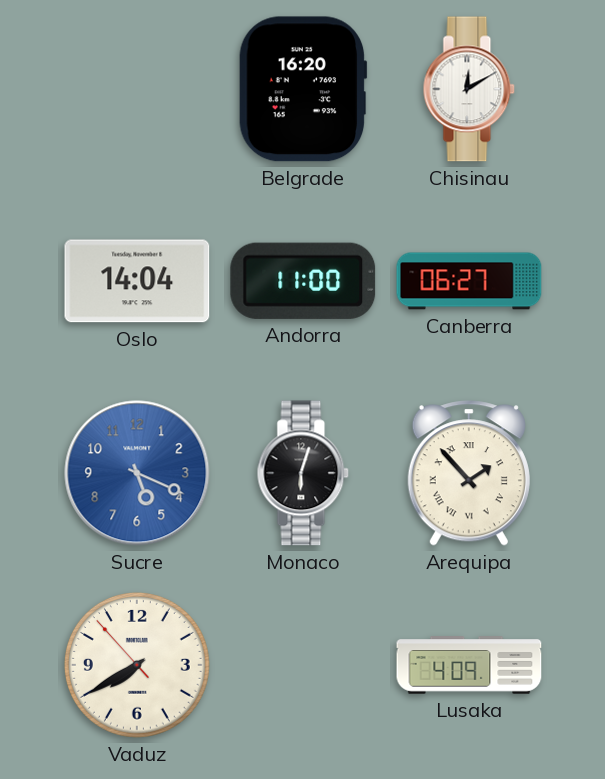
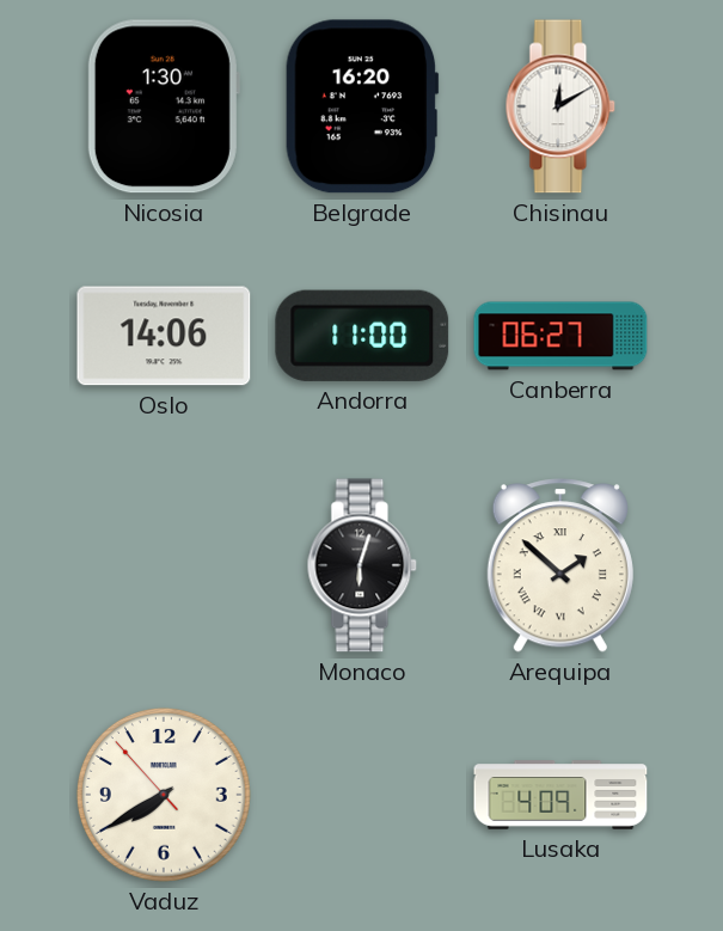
Nicosia: none -> 1:30
Oslo: 14:04 -> 14:06
Sucre: 5:19 -> none
Arequipa: 1:53 -> 1:52
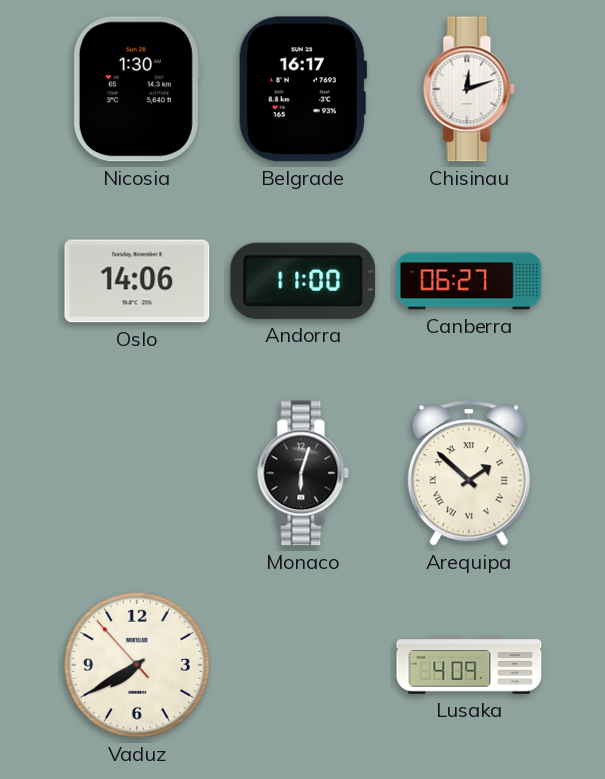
Belgrade: 16:20 -> 16:17
Chisinau: 12:10 -> 12:12
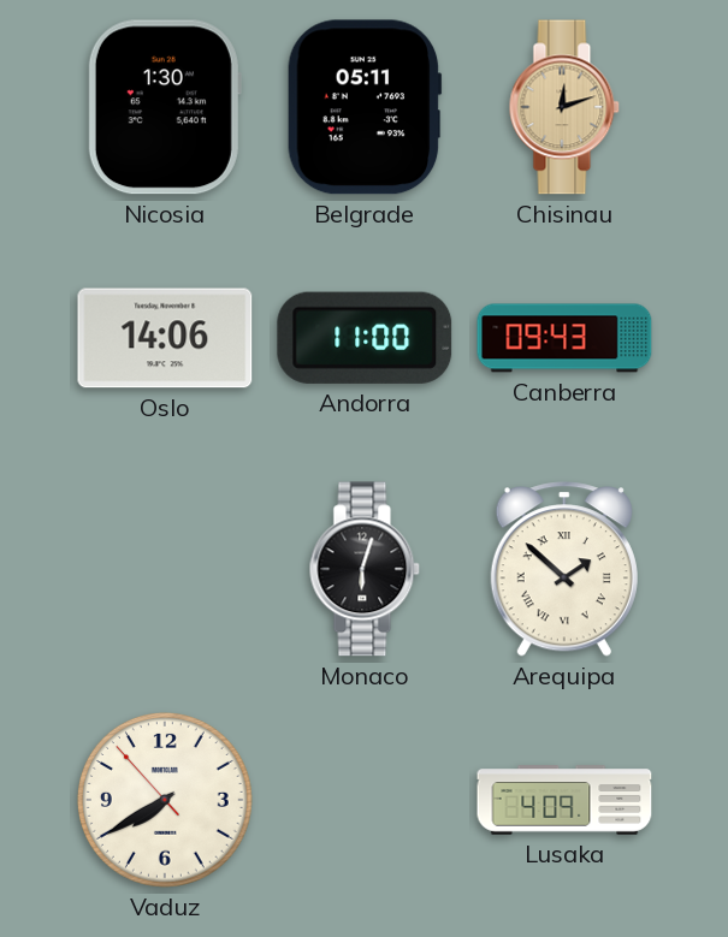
Belgrade: 16:17 -> 05:11
Chisinau dial: white -> champagne
Canberra: 06:27 -> 09:43
